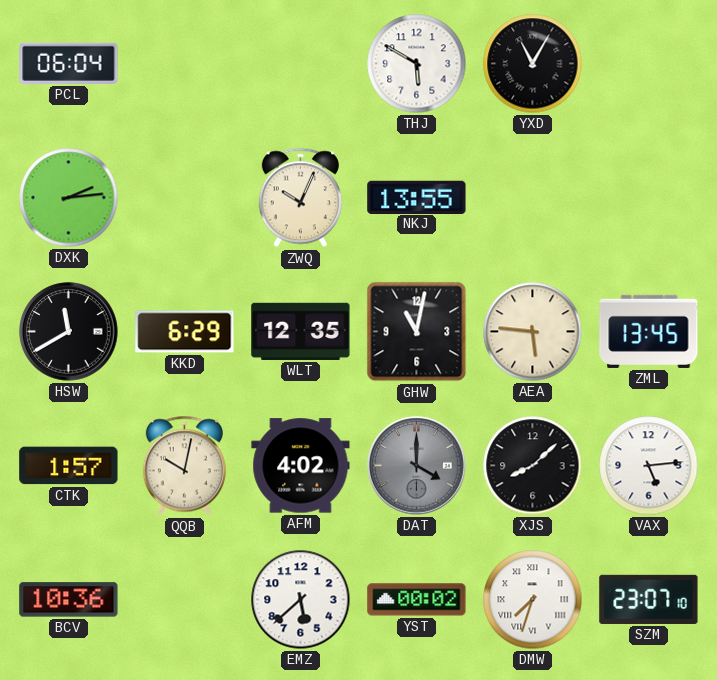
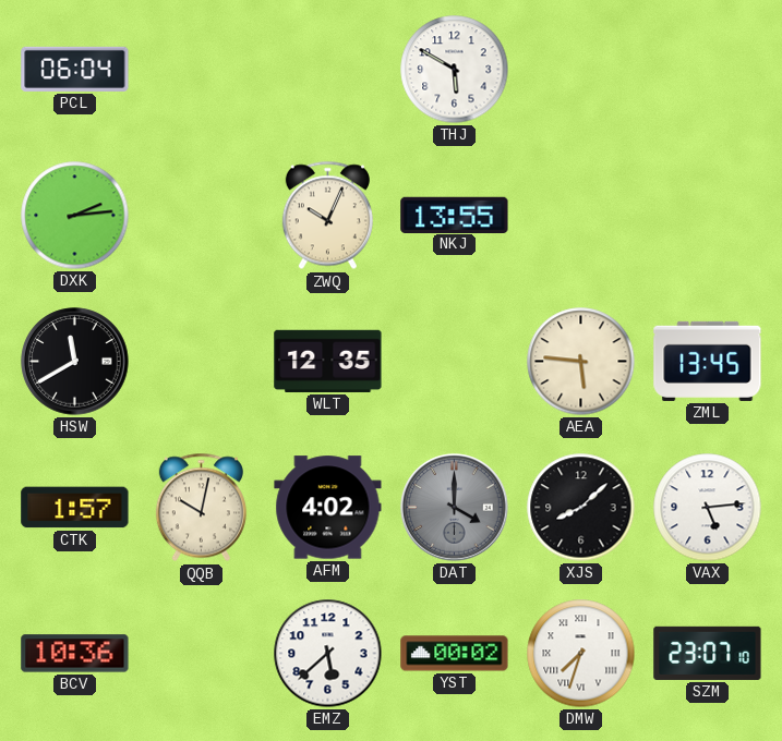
YXD: 11:05 -> none
KKD: 6:29 -> none
GHW: 11:02 -> none
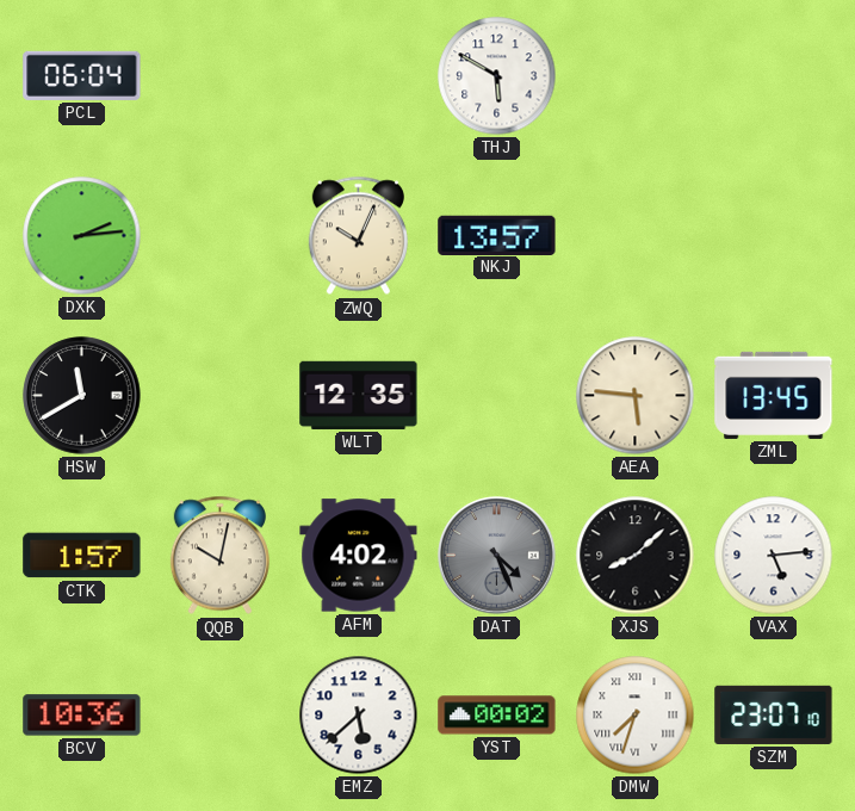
NKJ: 13:55 -> 13:57
DAT: 4:00 -> 4:26
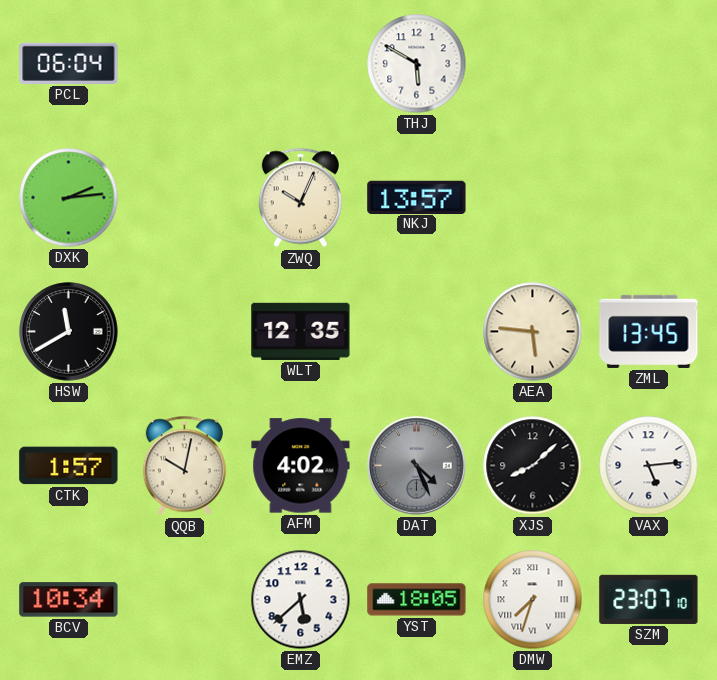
BCV: 10:36 -> 10:34
YST: 00:02 -> 18:05
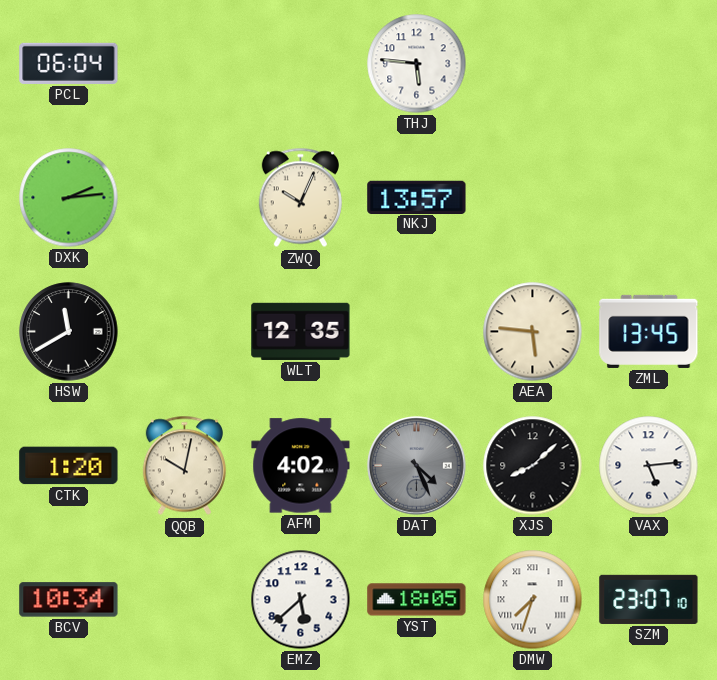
THJ: 5:50 -> 5:46
CTK: 1:57 -> 1:20
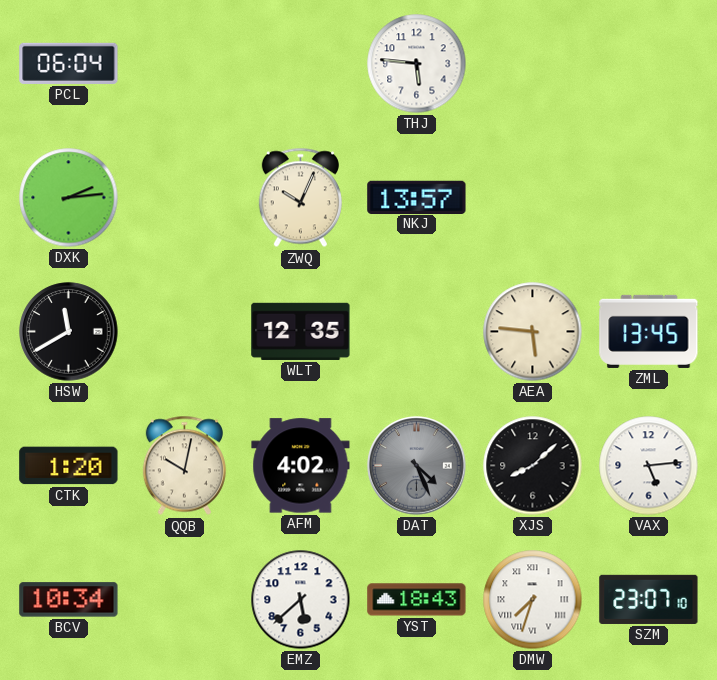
YST: 18:05 -> 18:43
